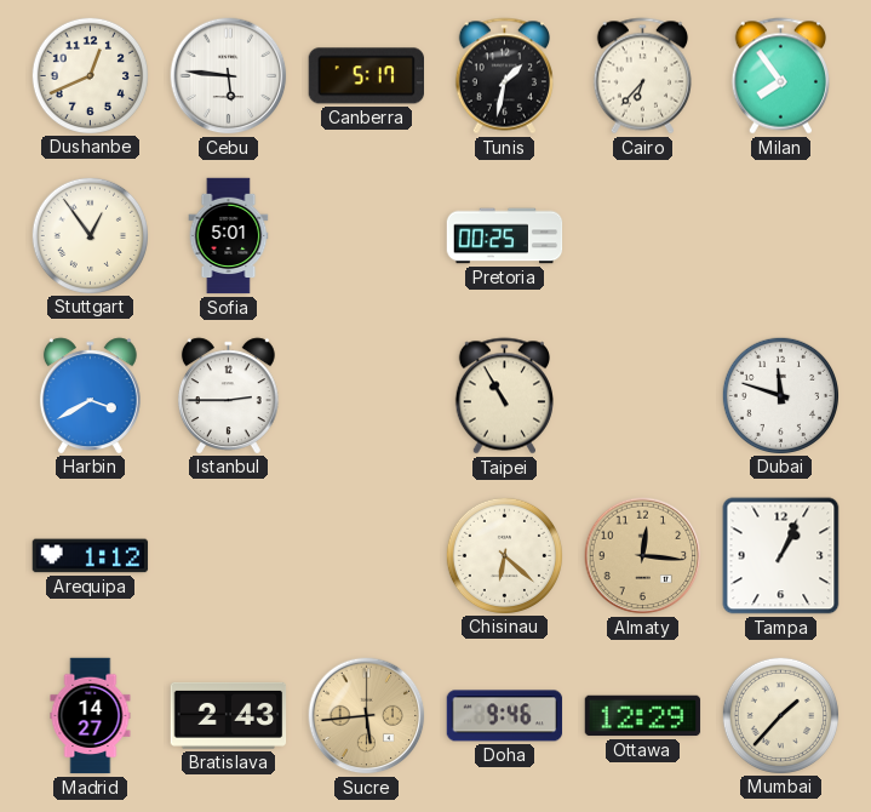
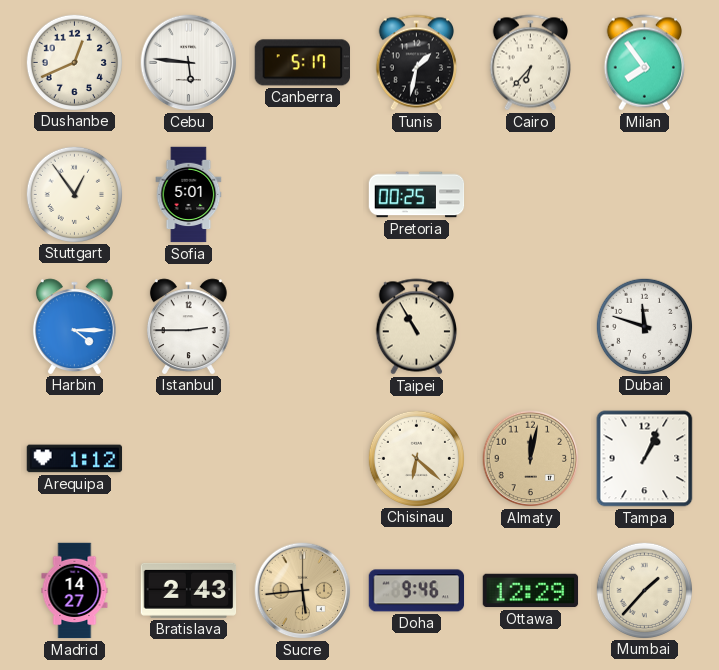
Harbin: 3:40 -> 4:15
Almaty: 12:16 -> 12:02
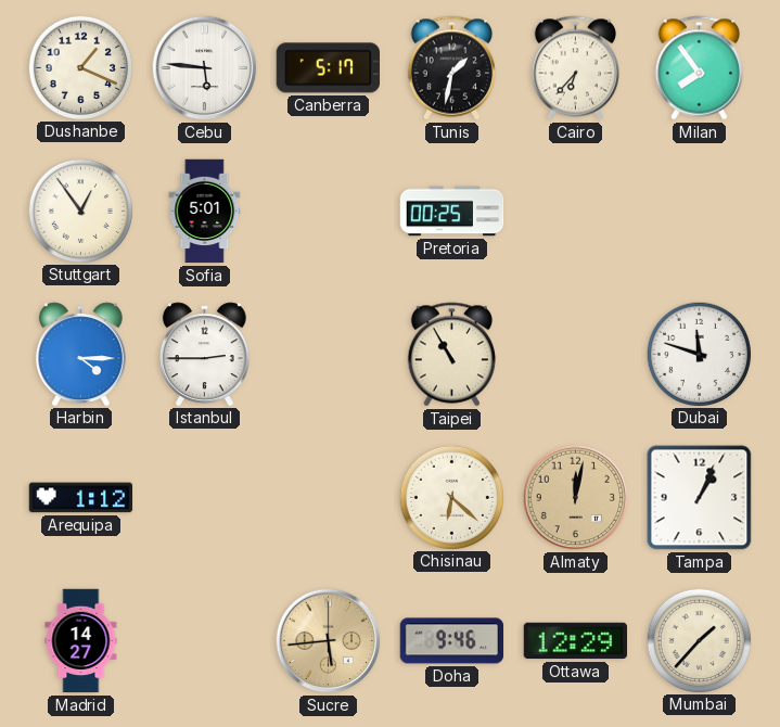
Dushanbe: 12:41 -> 1:19
Bratislava: 2:43 -> none
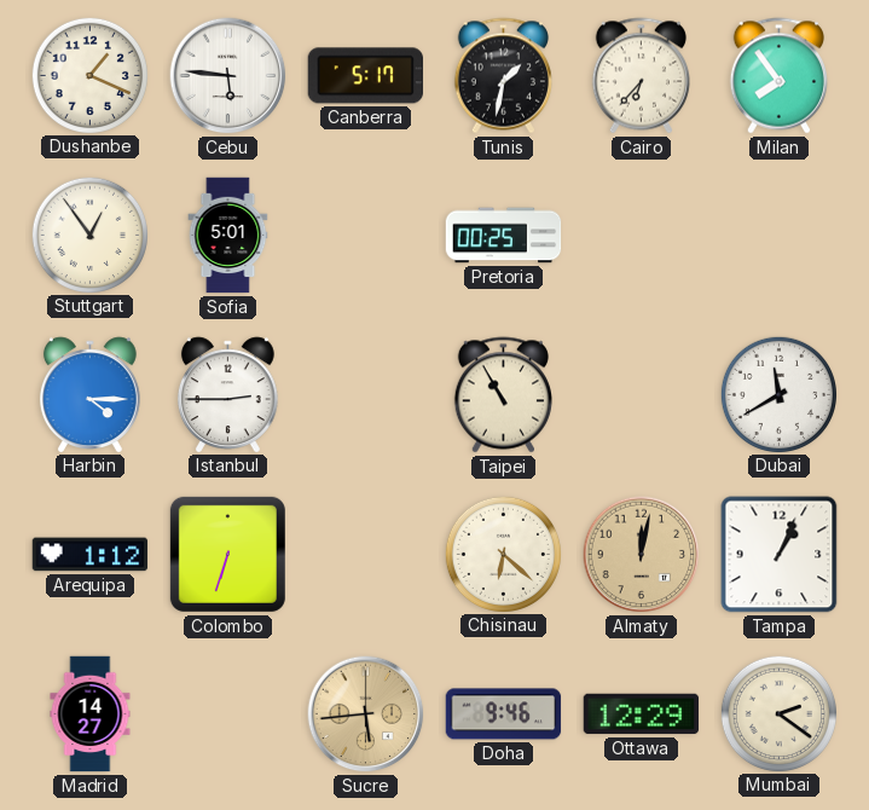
Dubai: 11:48 -> 11:40
Colombo: none -> 6:33
Mumbai: 1:37 -> 2:21
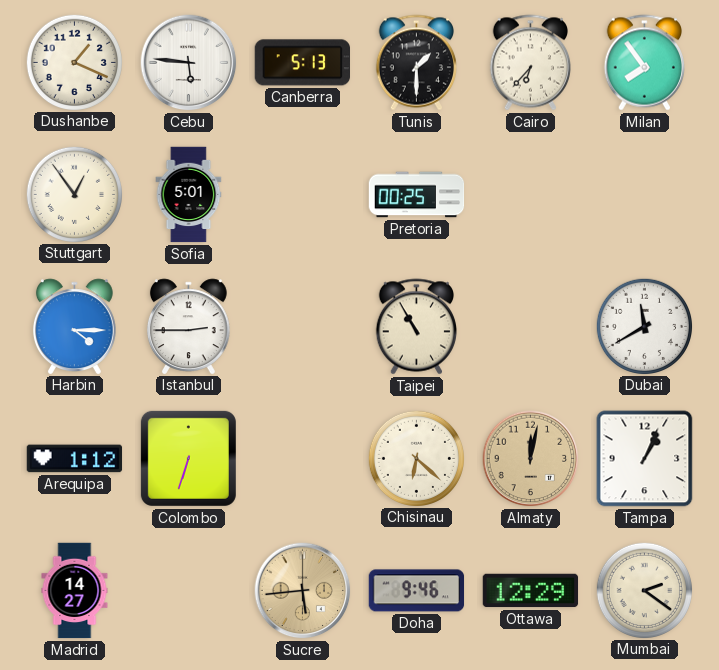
Canberra: 5:17 -> 5:13
Tunis: 1:32 -> 1:30
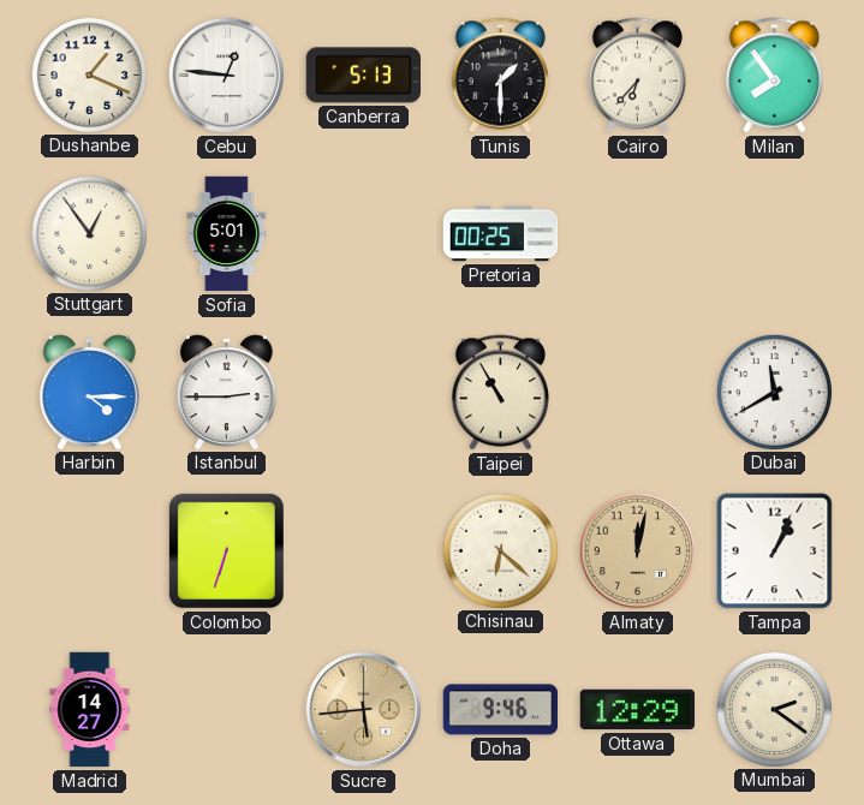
Cebu: 5:46 -> 12:46
Arequipa: 1:12 -> none
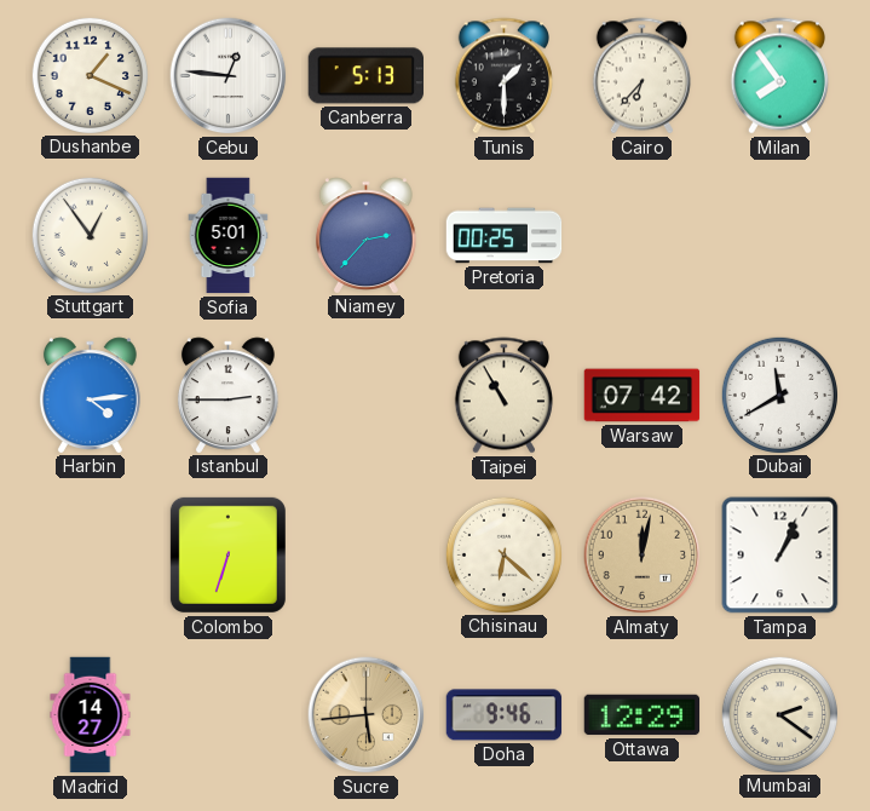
Niamey: none -> 2:37
Harbin: 4:15 -> 4:14
Warsaw: none -> 07:42
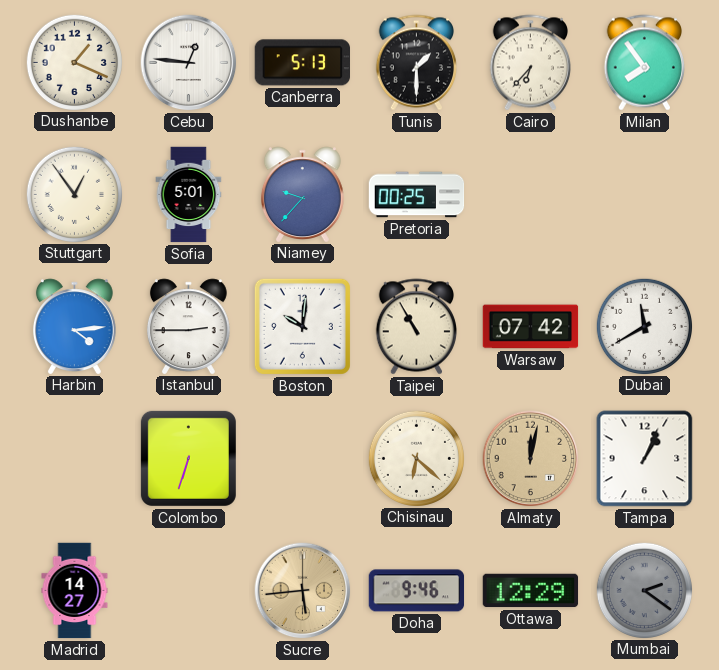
Niamey: 2:37 -> 9:37
Boston: none -> 10:01
Mumbai dial: cream -> grey
